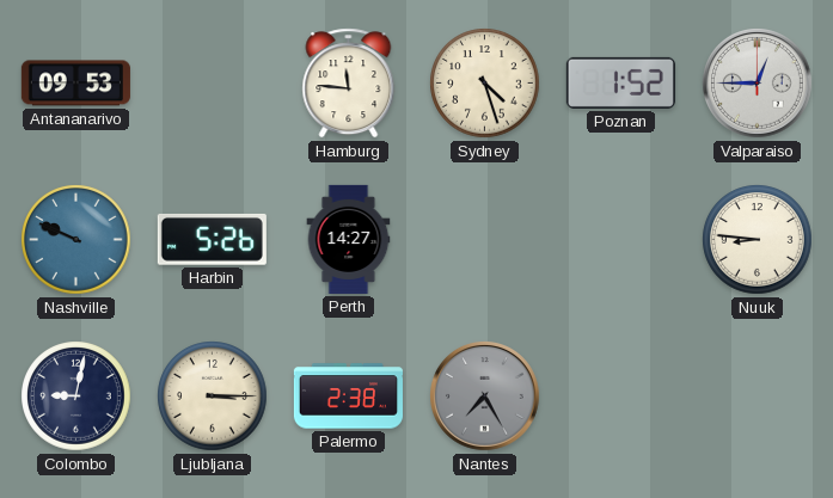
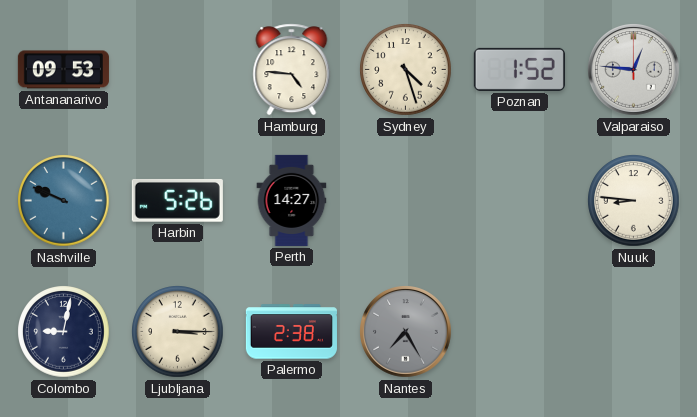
Hamburg: 11:46 -> 4:46
Valparaiso: 12:45 -> 12:46
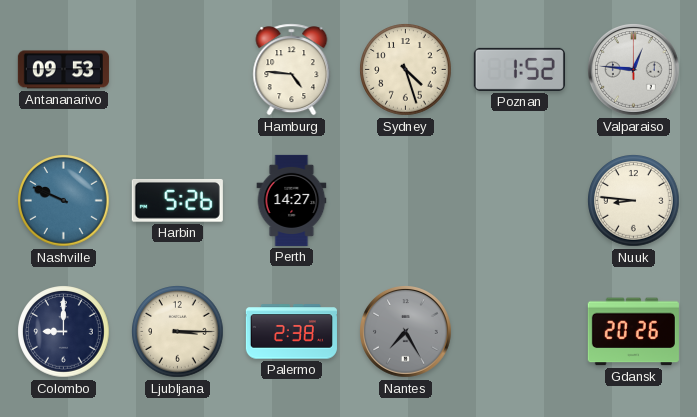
Colombo: 9:02 -> 9:00
Gdansk: none -> 20:26
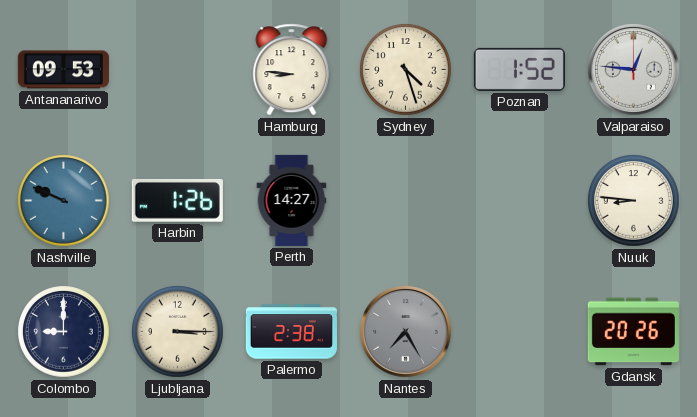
Hamburg: 4:46 -> 8:46
Harbin: 5:26 -> 1:26
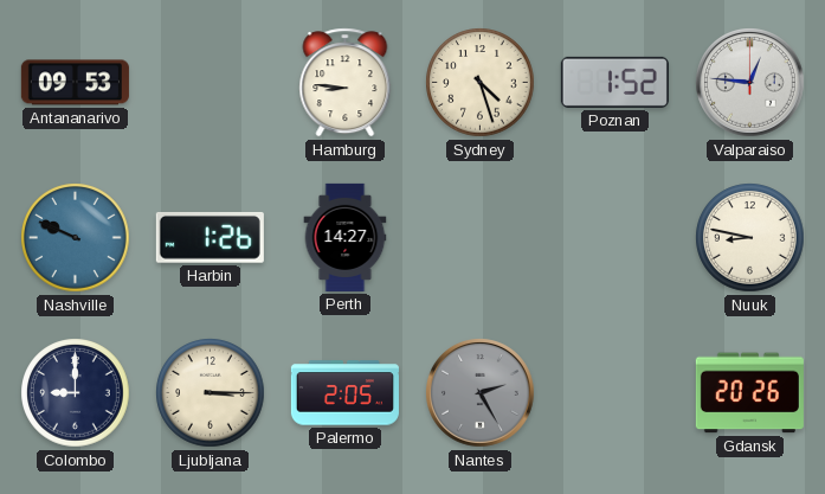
Nuuk: 8:46 -> 8:47
Palermo: 2:38 -> 2:05
Nantes: 7:25 -> 2:25
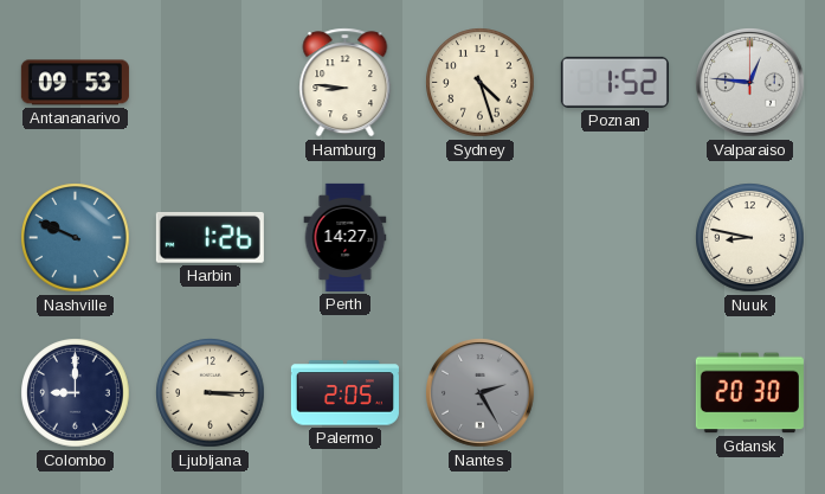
Gdansk: 20:26 -> 20:30
